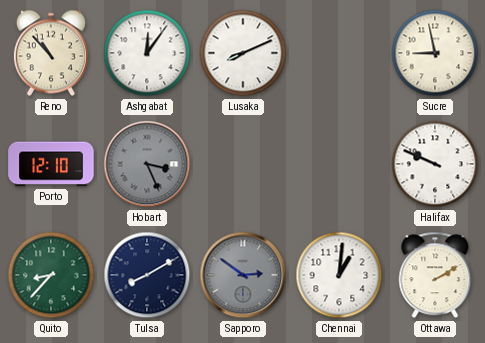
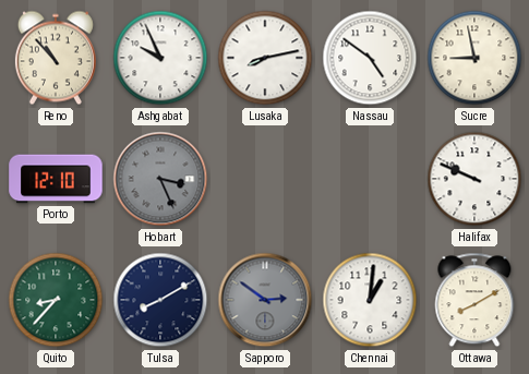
Ashgabat: 12:06 -> 9:56
Lusaka: 8:11 -> 8:13
Nassau: none -> 4:51
Ottawa: 2:10 -> 8:10
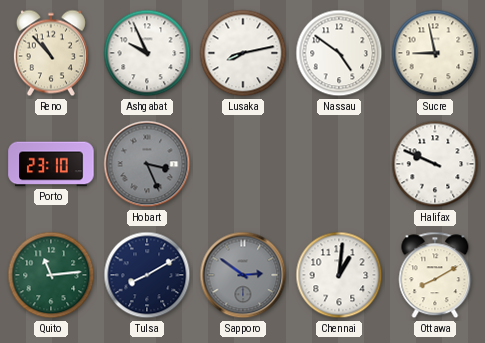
Porto: 12:10 -> 23:10
Quito: 8:37 -> 11:14
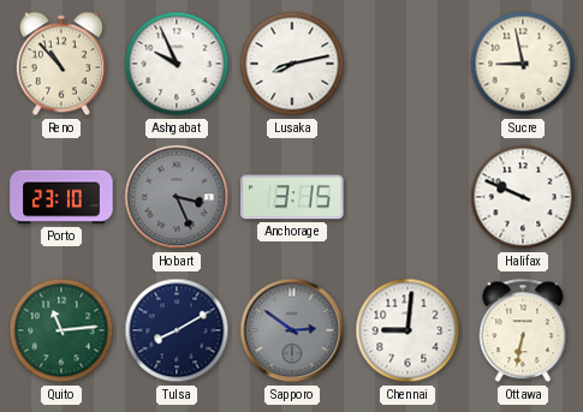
Nassau: 4:51 -> none
Anchorage: none -> 3:15
Chennai: 1:01 -> 9:01
Ottawa: 8:10 -> 6:32
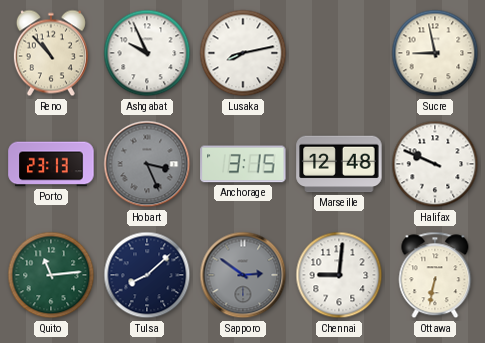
Porto: 23:10 -> 23:13
Marseille: none -> 12:48
Tulsa: 8:10 -> 8:08
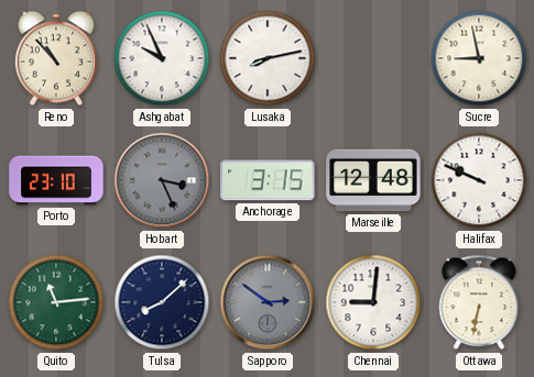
Porto: 23:13 -> 23:10
